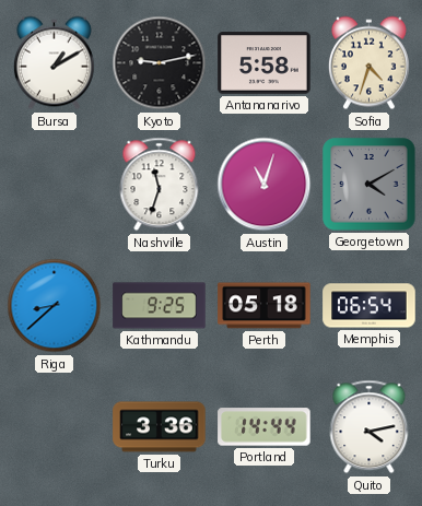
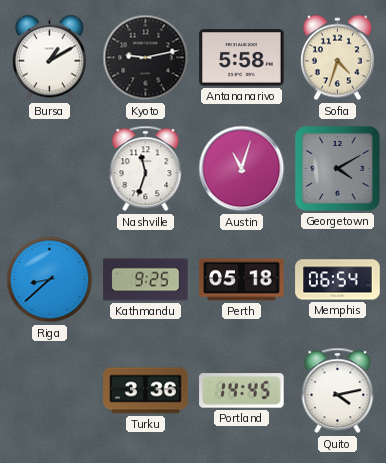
Portland: 14:44 -> 14:45
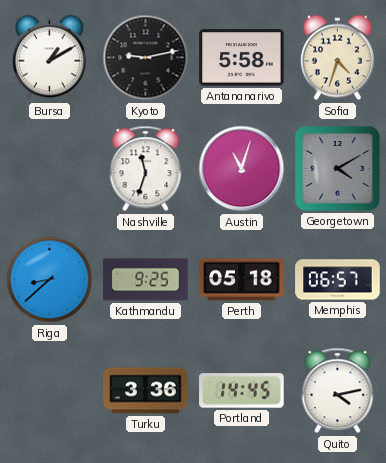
Memphis: 06:54 -> 06:57
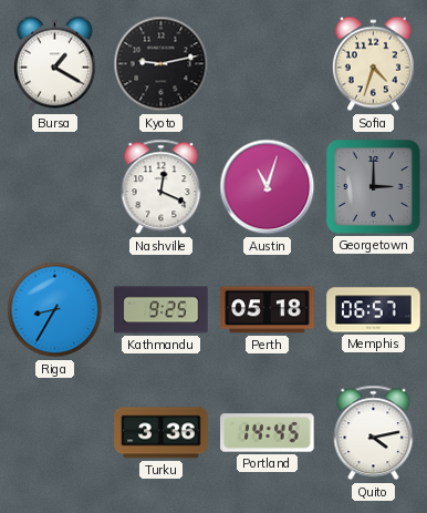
Bursa: 1:10 -> 1:20
Antananarivo: 5:58 -> none
Nashville: 11:33 -> 12:19
Georgetown: 4:10 -> 3:00
Riga: 8:38 -> 8:35
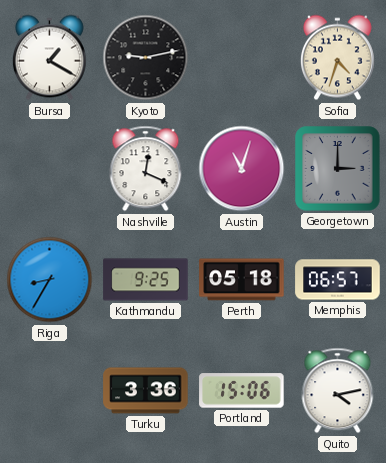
Portland: 14:45 -> 15:06
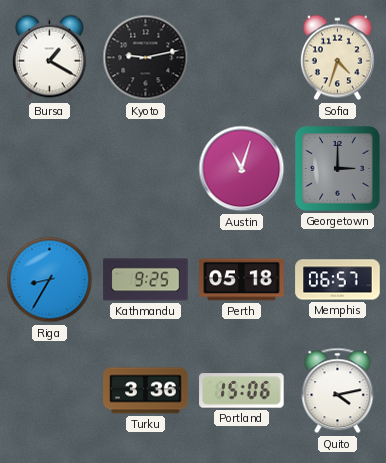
Nashville: 12:19 -> none
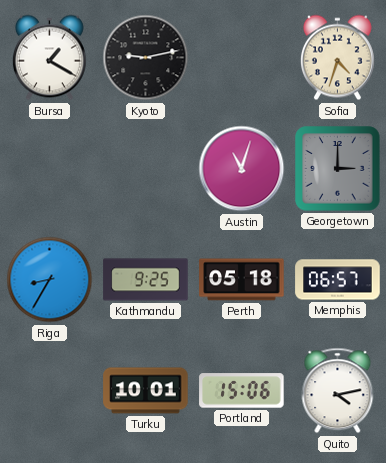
Turku: 3:36 -> 10:01
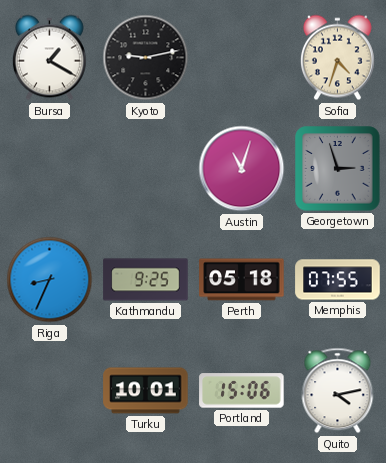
Georgetown: 3:00 -> 2:57
Riga: 8:35 -> 8:34
Memphis: 06:57 -> 07:55
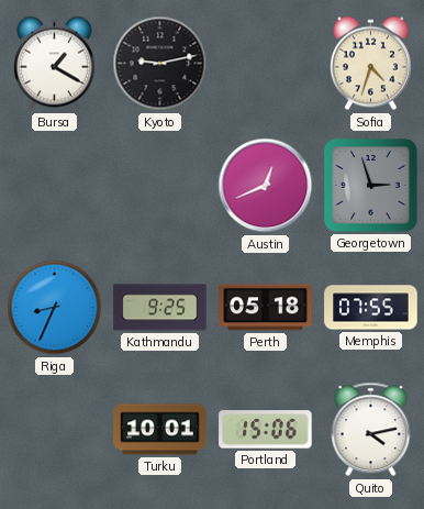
Austin: 11:03 -> 12:41
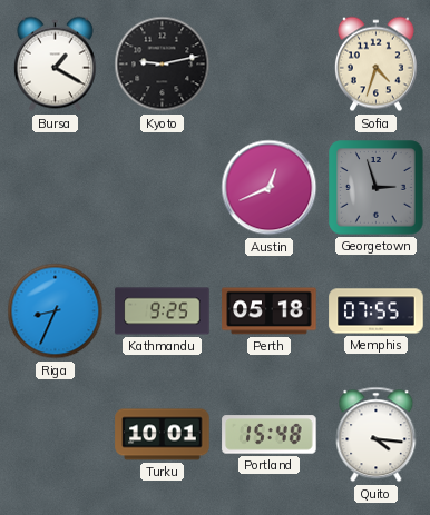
Portland: 15:06 -> 15:48
Quito: 4:13 -> 4:16
